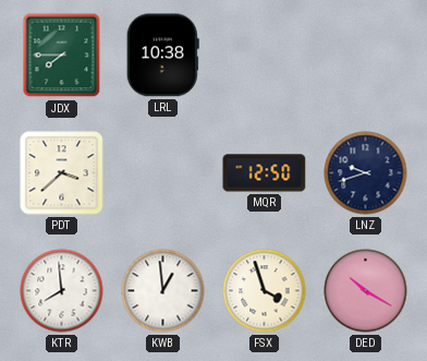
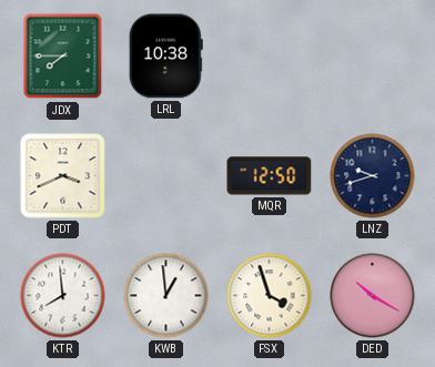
PDT: 3:38 -> 3:41
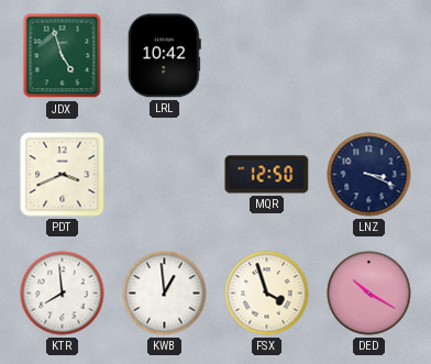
JDX: 7:45 -> 4:57
LRL: 10:38 -> 10:42
LNZ: 9:42 -> 3:19
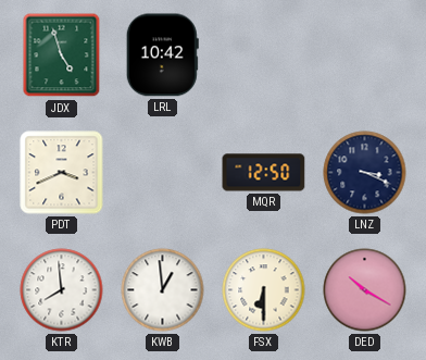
FSX: 3:57 -> 6:30
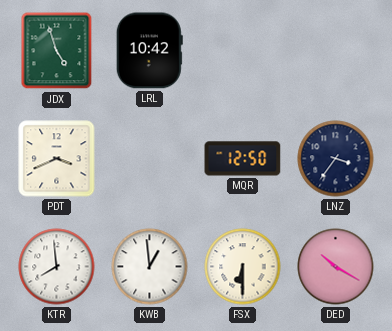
LNZ: 3:19 -> 3:36
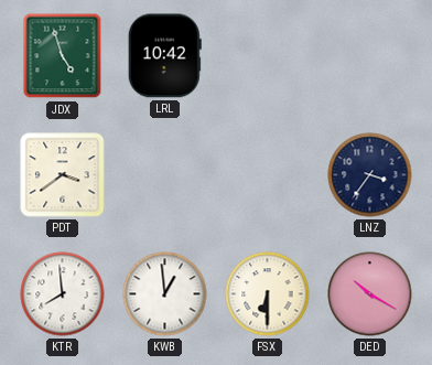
PDT: 3:41 -> 3:39
MQR: 12:50 -> none
